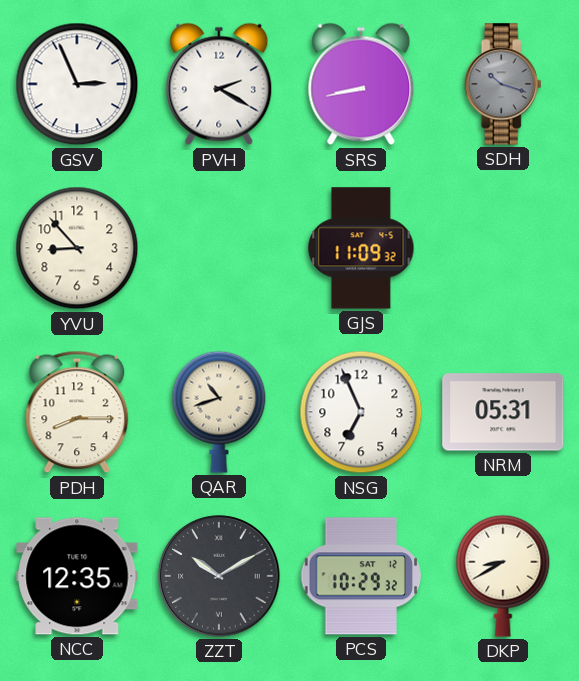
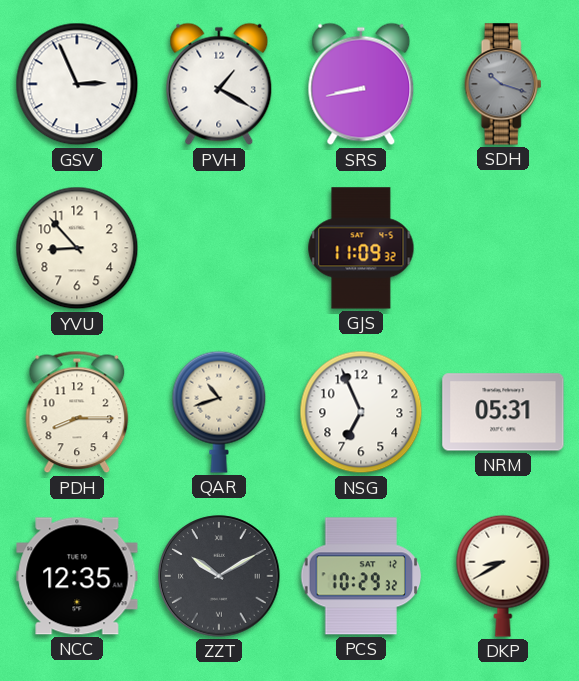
PVH: 2:20 -> 1:20
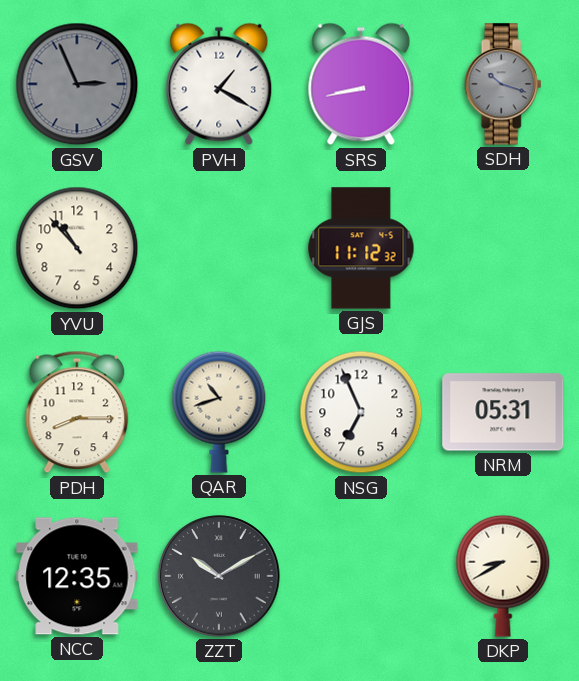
GSV dial: white -> grey
YVU: 8:53 -> 10:53
GJS: 11:09 -> 11:12
PCS: 10:29 -> none
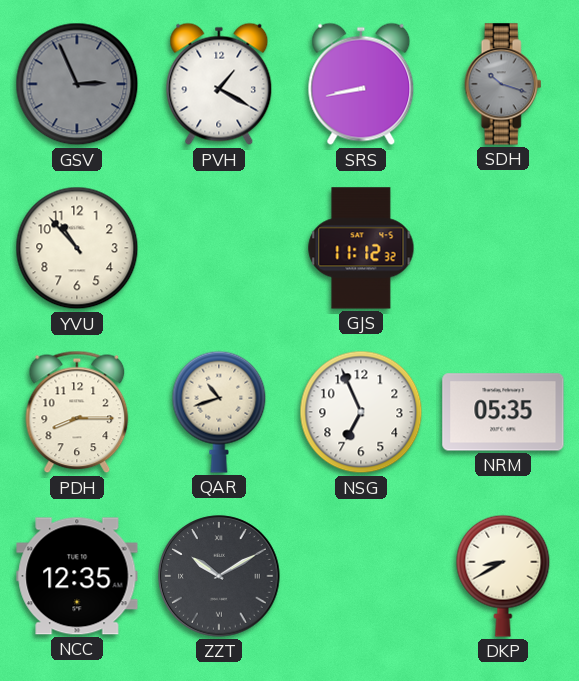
NRM: 05:31 -> 05:35
